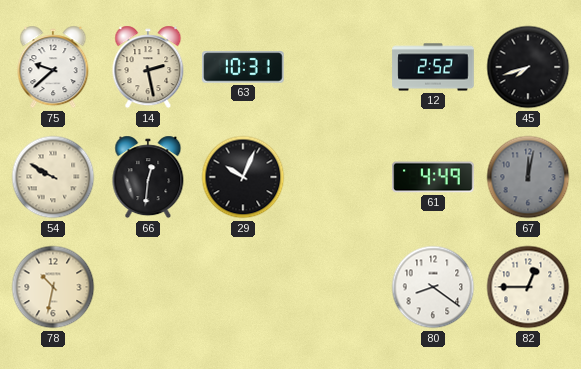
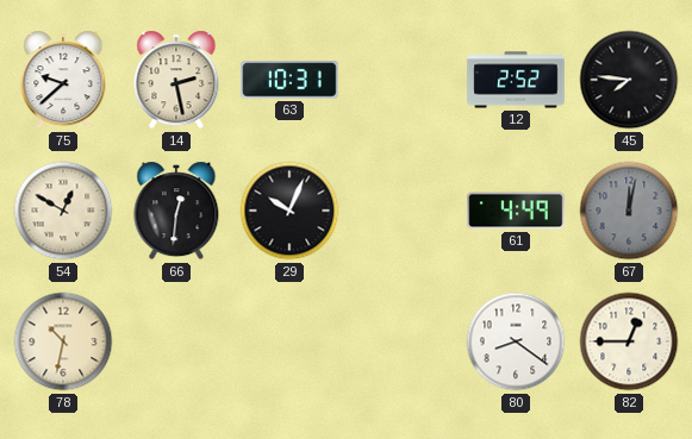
45: 7:42 -> 7:46
54: 9:50 -> 12:50
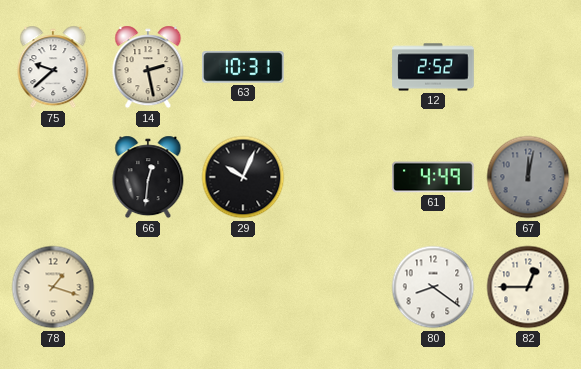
45: 7:46 -> none
54: 12:50 -> none
78: 10:32 -> 1:18
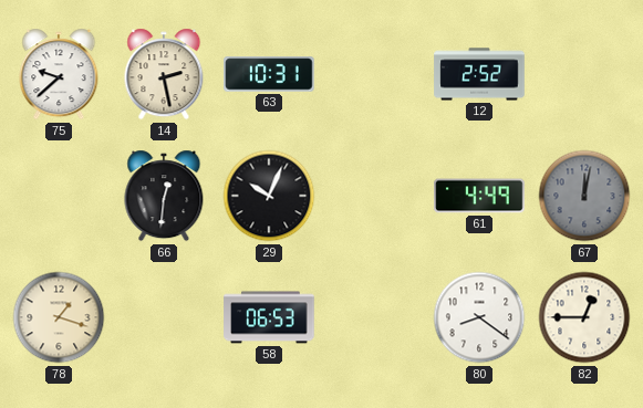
58: none -> 06:53
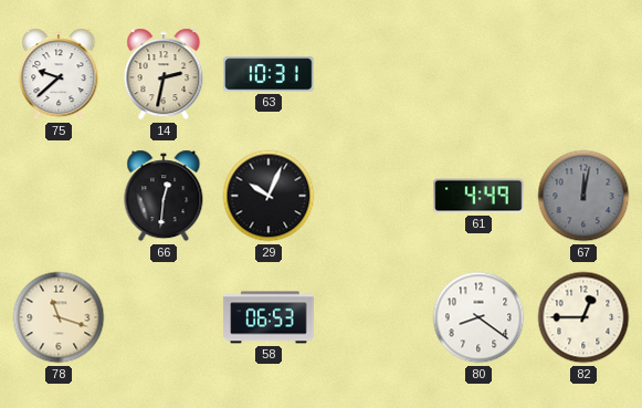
14: 2:28 -> 2:32
12: 2:52 -> none
78: 1:18 -> 11:18
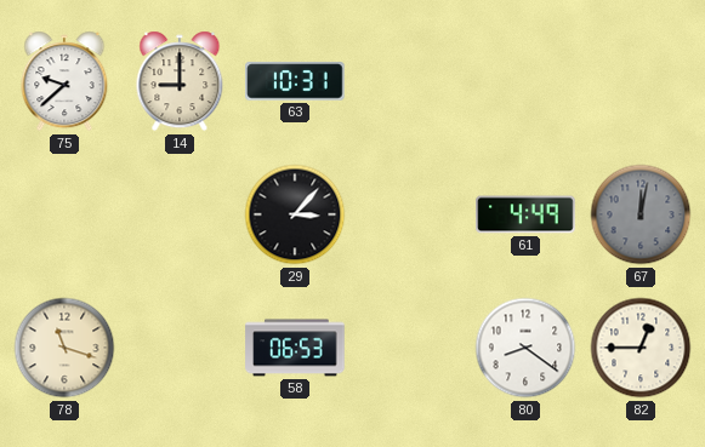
14: 2:32 -> 9:00
66: 12:31 -> none
29: 10:04 -> 3:07
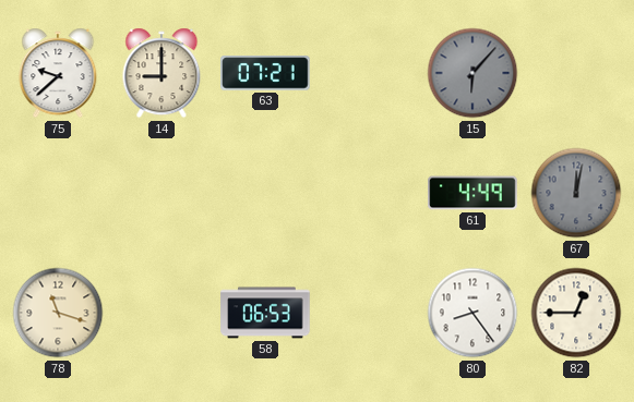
63: 10:31 -> 07:21
15: none -> 6:07
29: 3:07 -> none
80: 8:21 -> 8:24
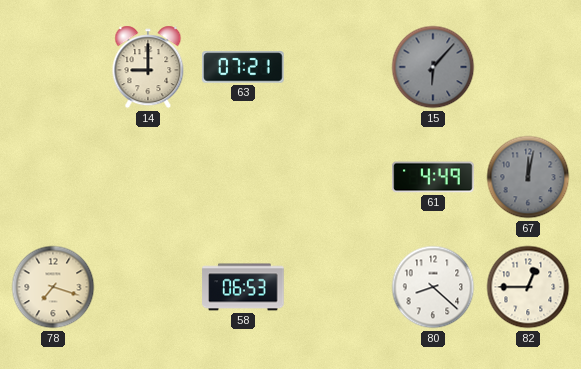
75: 9:38 -> none
78: 11:18 -> 7:18
80: 8:24 -> 8:22
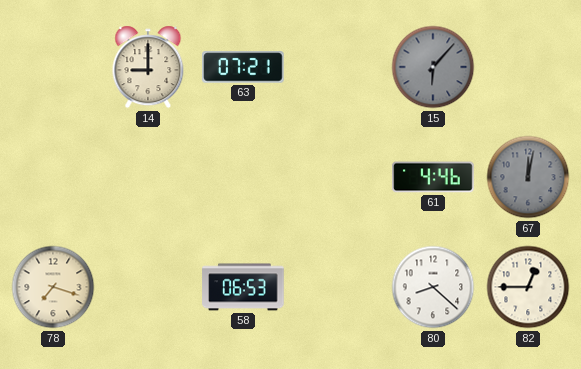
61: 4:49 -> 4:46
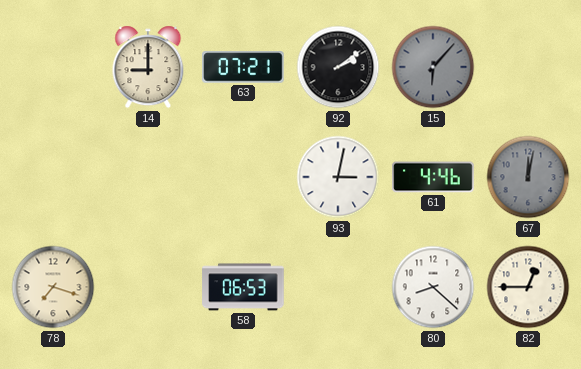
92: none -> 2:09
93: none -> 3:02
